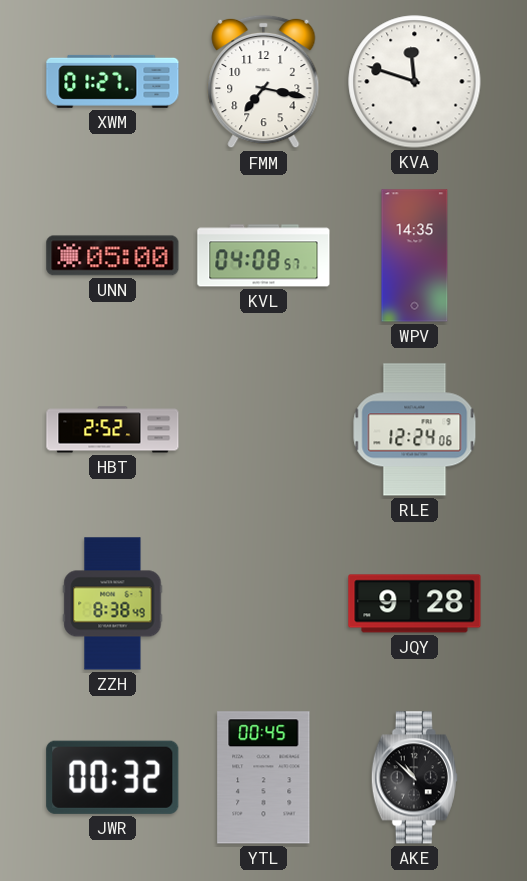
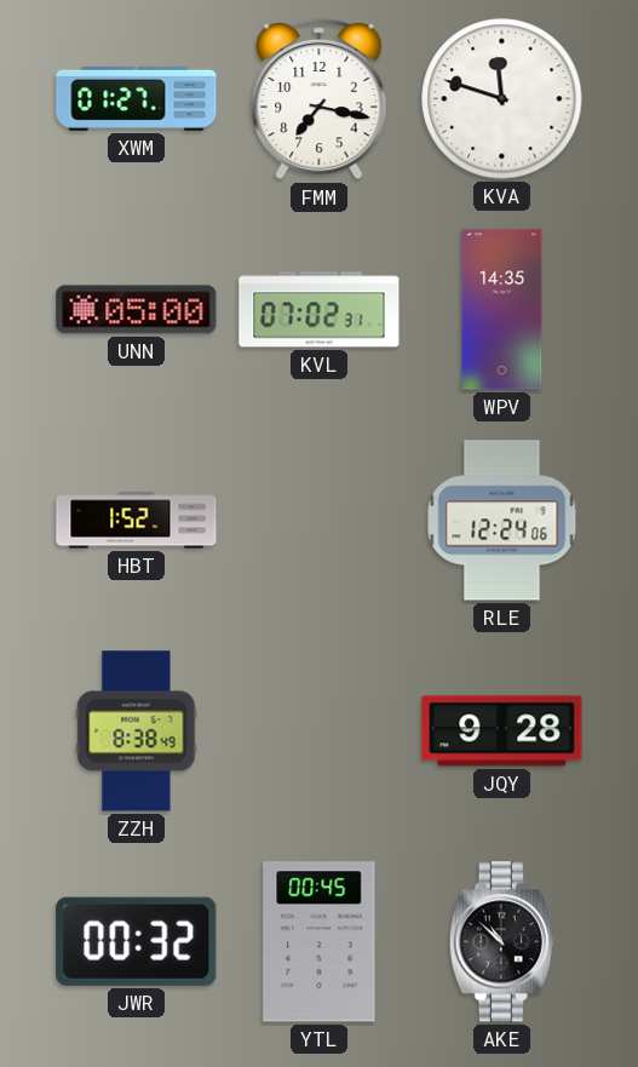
KVL: 04:08 -> 07:02
HBT: 2:52 -> 1:52
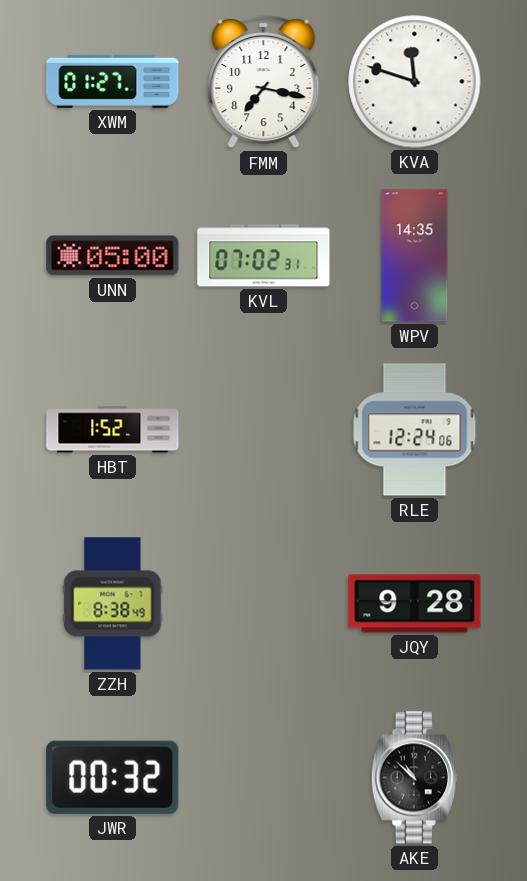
YTL: 00:45 -> none
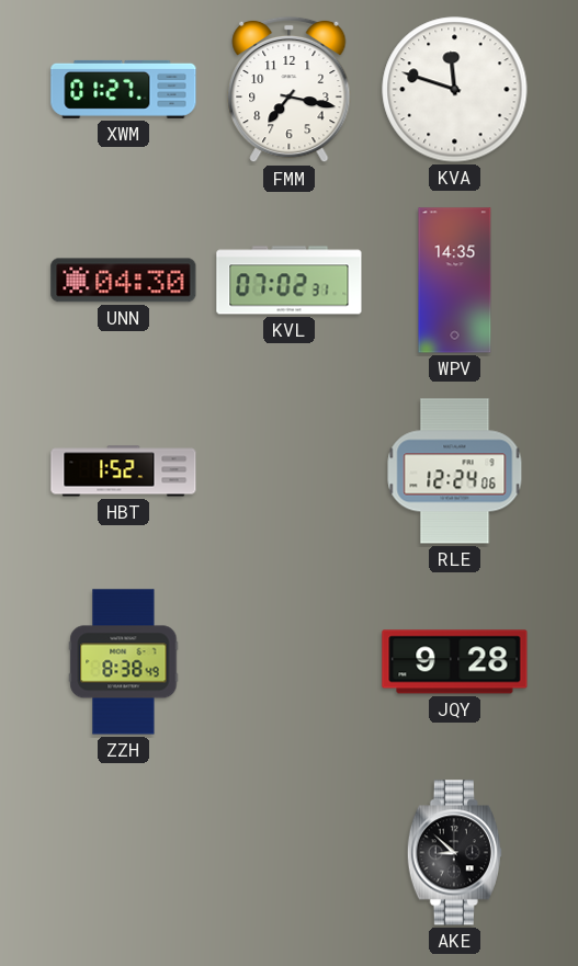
UNN: 05:00 -> 04:30
JWR: 00:32 -> none
AKE: 10:52 -> 8:52
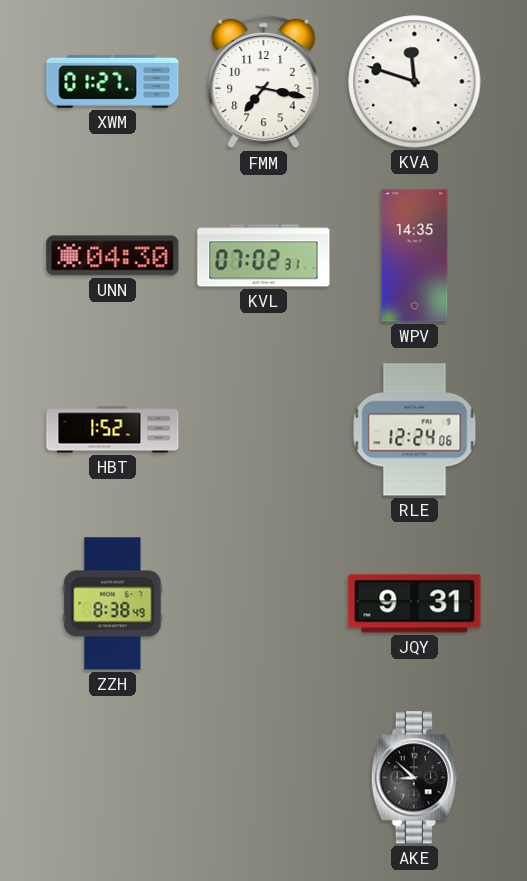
JQY: 9:28 -> 9:31
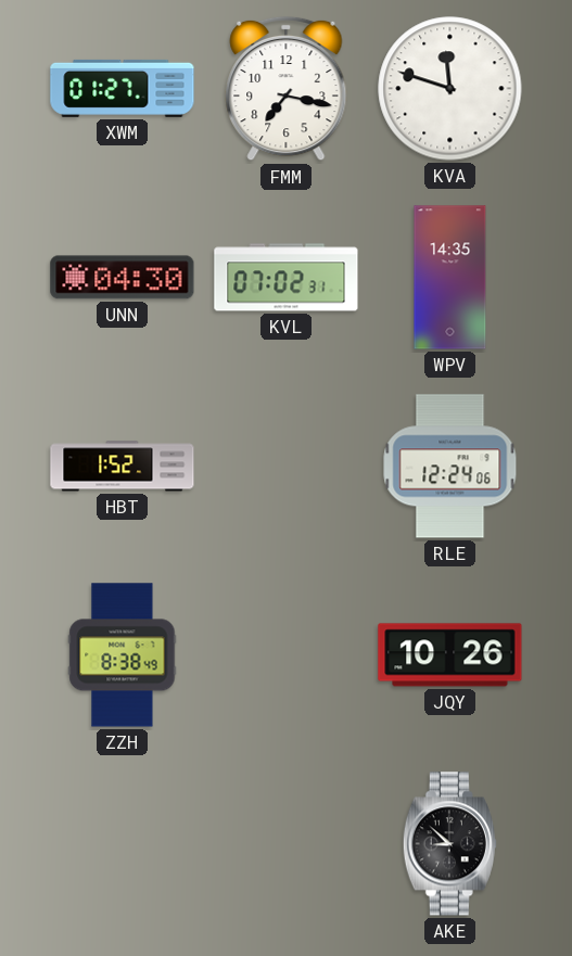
JQY: 9:31 -> 10:26
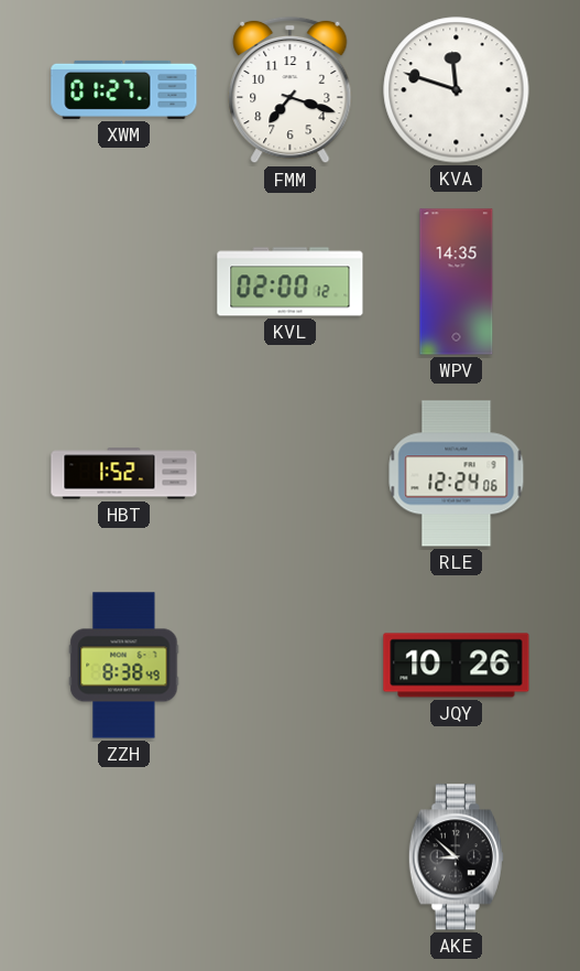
FMM: 7:17 -> 7:18
UNN: 04:30 -> none
KVL: 07:02 -> 02:00
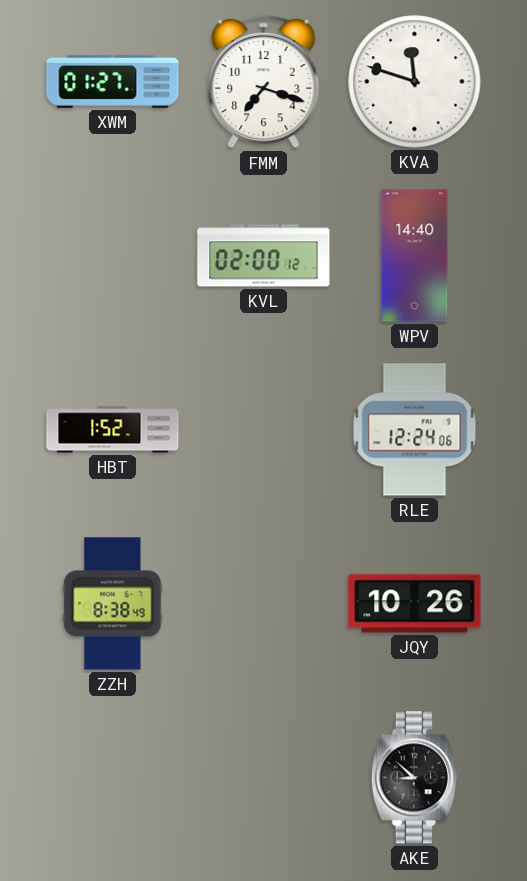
WPV: 14:35 -> 14:40
